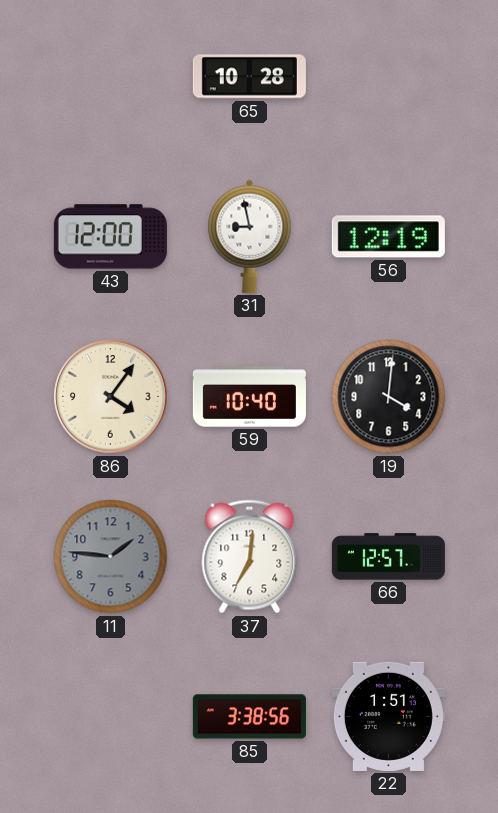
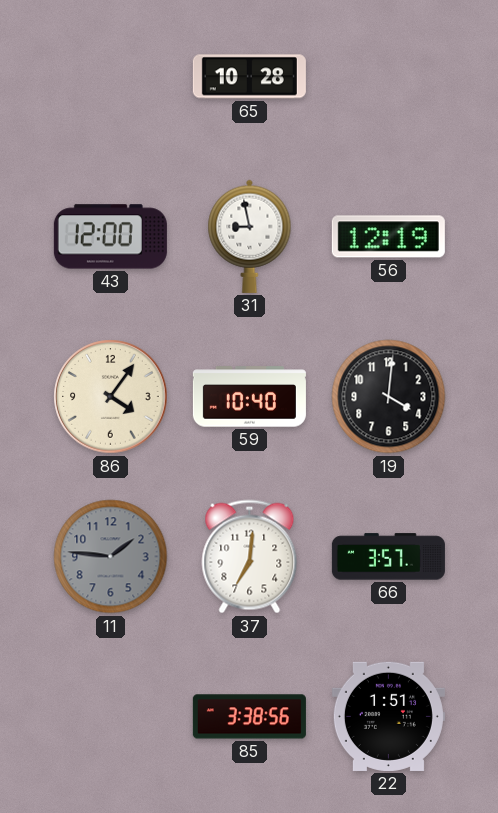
66: 12:57 -> 3:57
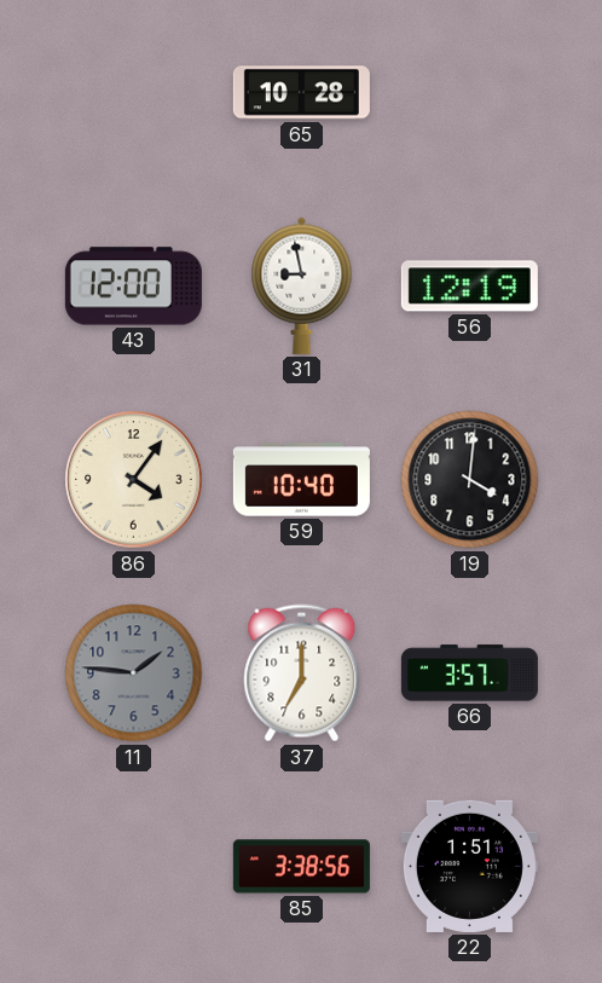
37: 7:01 -> 7:00
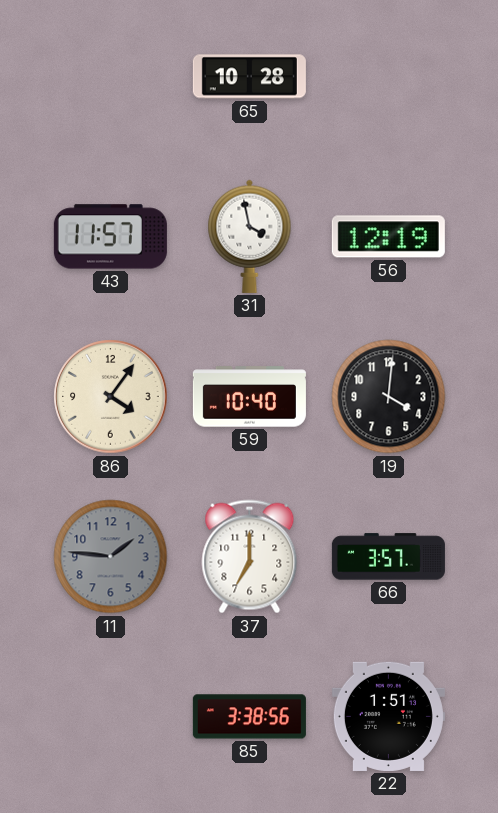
43: 12:00 -> 11:57
31: 8:58 -> 3:58
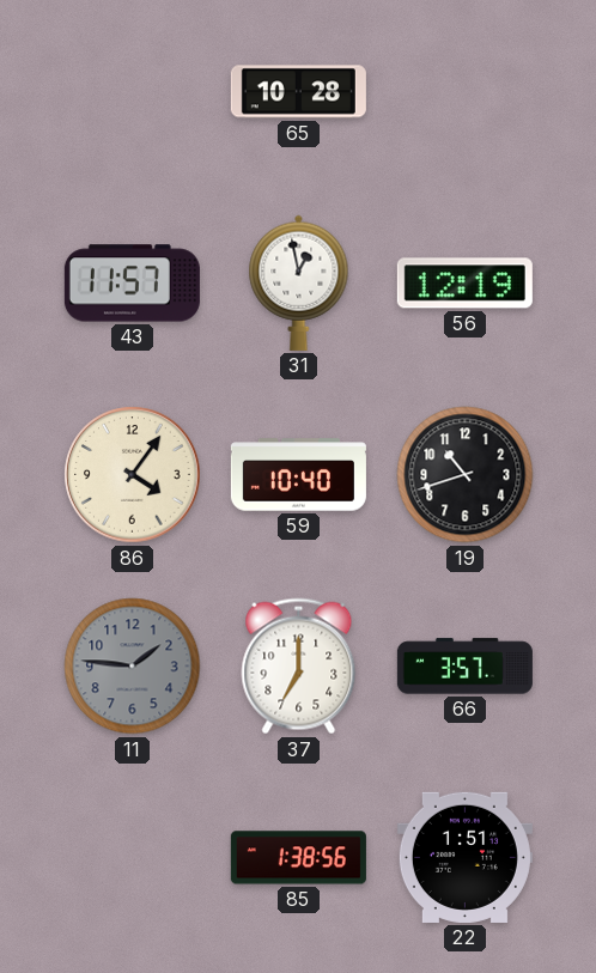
31: 3:58 -> 12:58
19: 4:01 -> 10:42
85: 3:38 -> 1:38
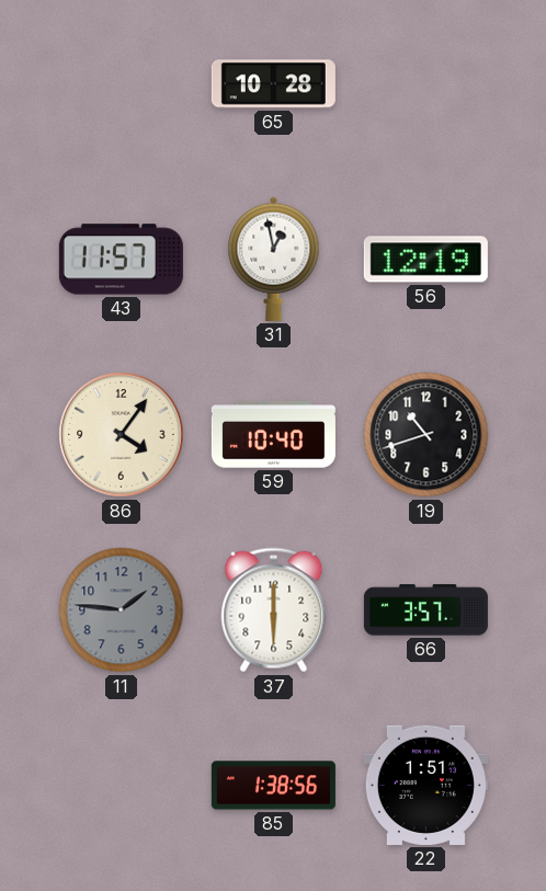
37: 7:00 -> 6:00
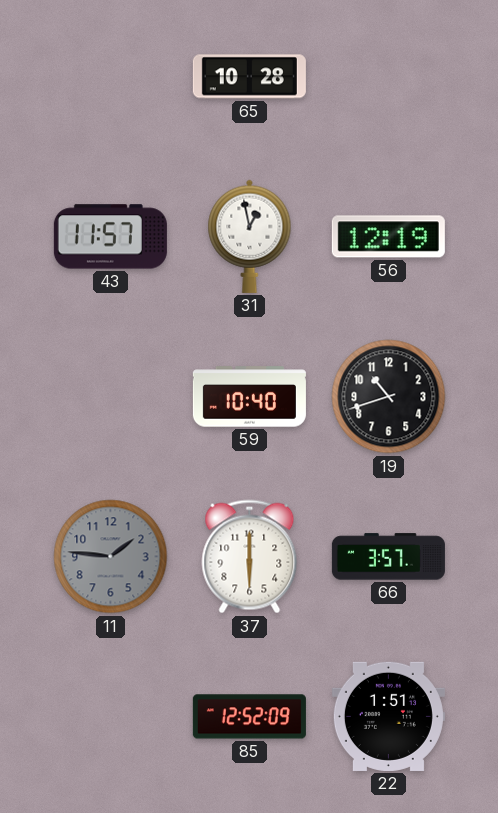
86: 4:06 -> none
85: 1:38 -> 12:52
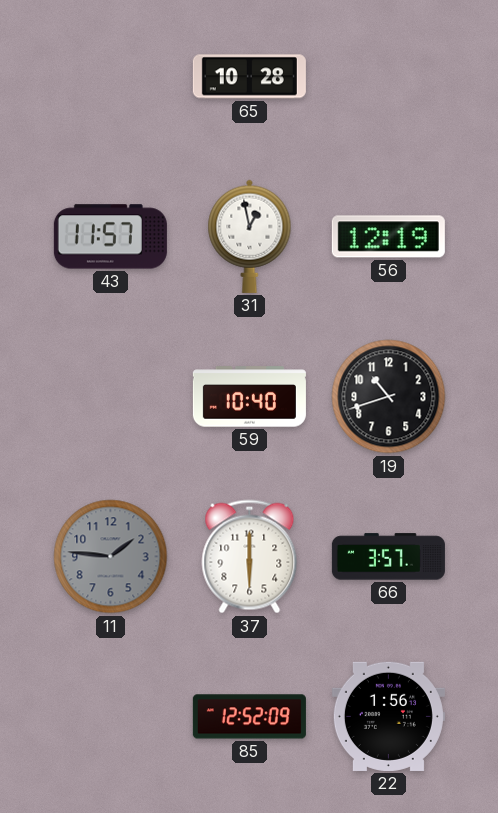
22: 1:51 -> 1:56
